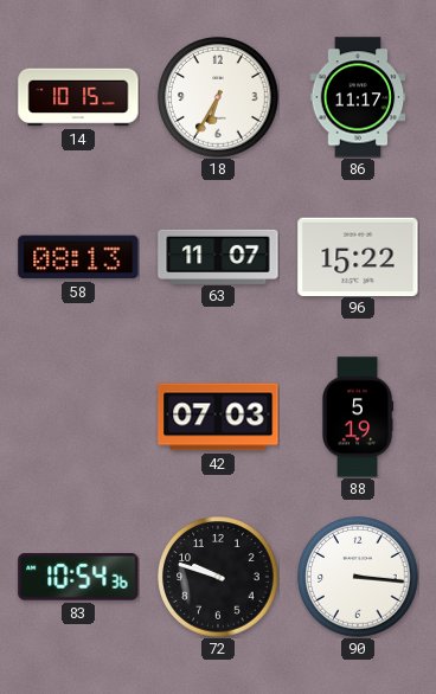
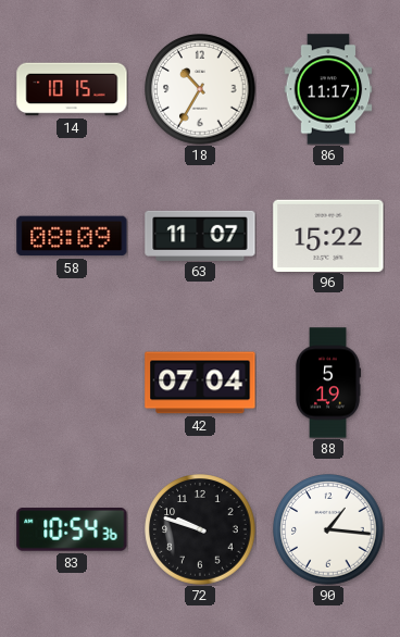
18: 6:35 -> 10:35
58: 08:13 -> 08:09
42: 07:03 -> 07:04
90: 3:16 -> 1:16
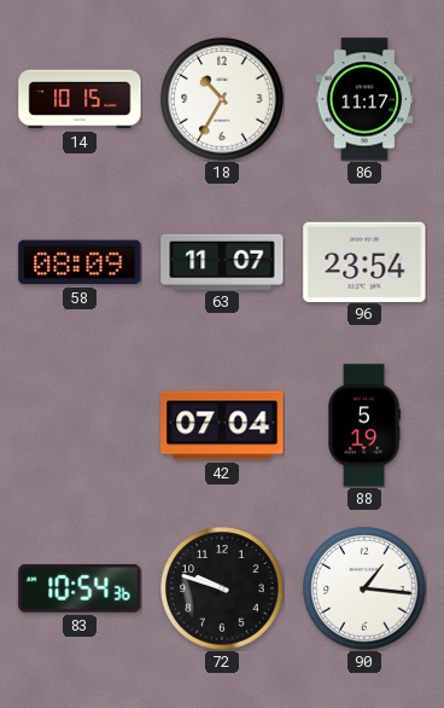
96: 15:22 -> 23:54
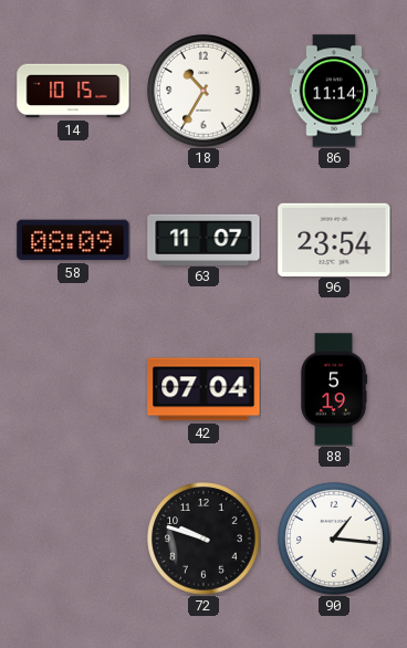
86: 11:17 -> 11:14
83: 10:54 -> none
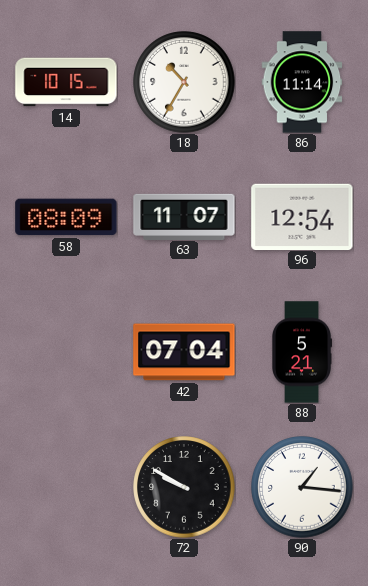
96: 23:54 -> 12:54
88: 5:19 -> 5:21
72: 9:48 -> 9:50
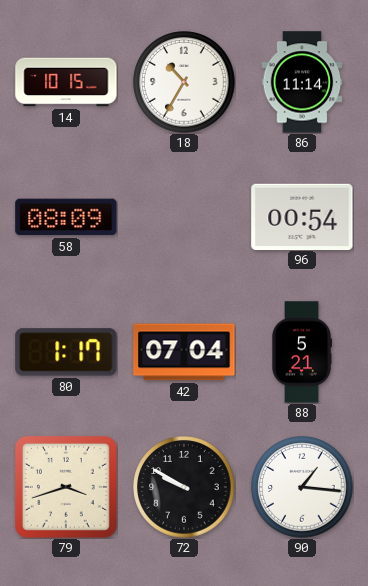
63: 11:07 -> none
96: 12:54 -> 00:54
80: none -> 1:17
79: none -> 3:42
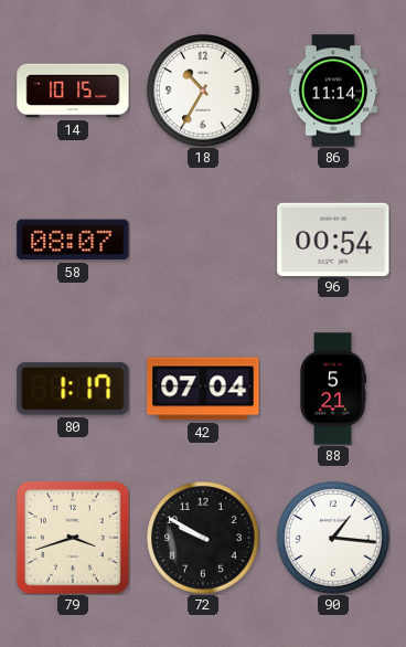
58: 08:09 -> 08:07
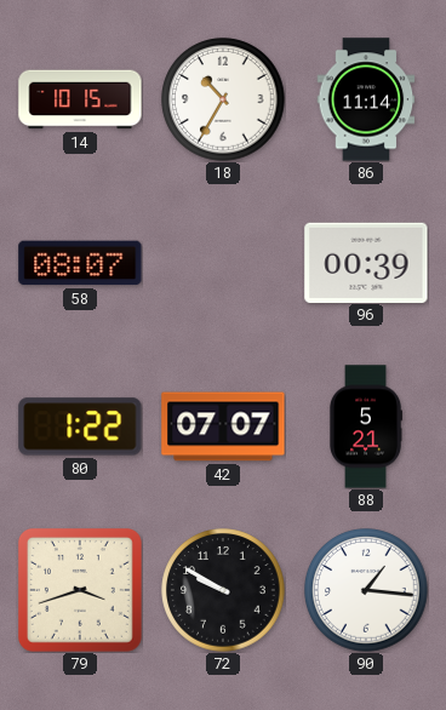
96: 00:54 -> 00:39
80: 1:17 -> 1:22
42: 07:04 -> 07:07
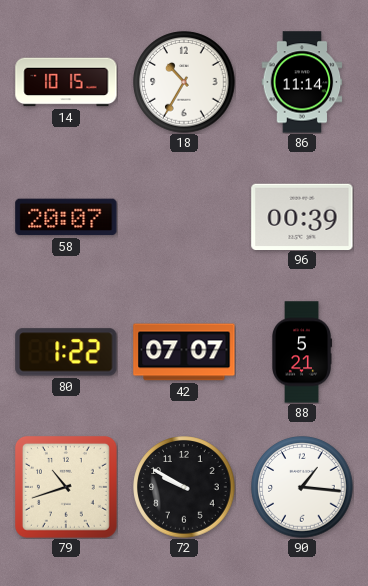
58: 08:07 -> 20:07
79: 3:42 -> 10:42
